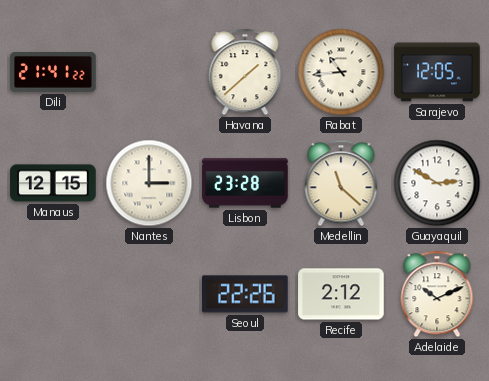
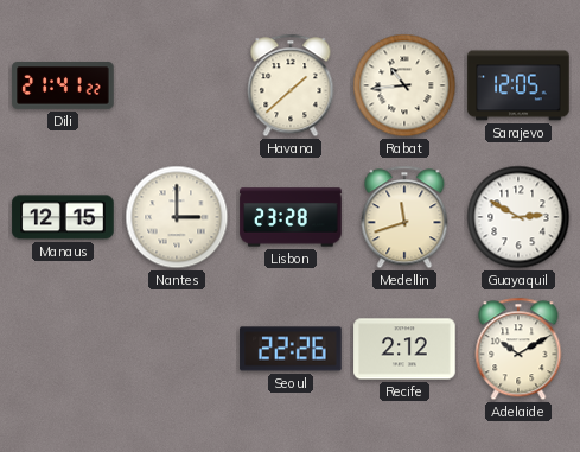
Medellin: 11:22 -> 11:42
Adelaide: 10:11 -> 10:10
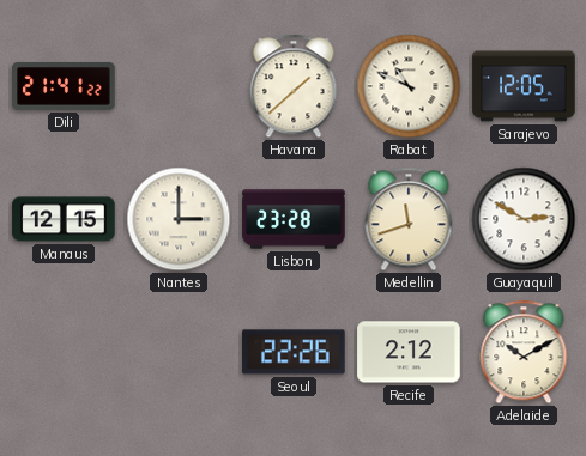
Rabat: 10:44 -> 10:49
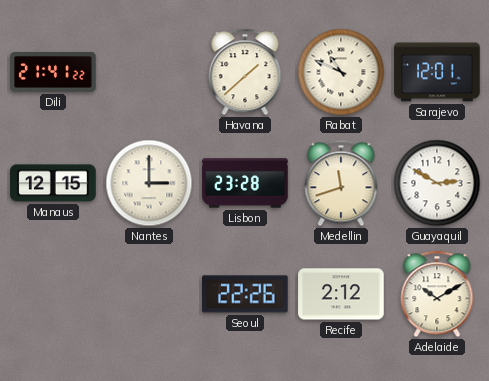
Sarajevo: 12:05 -> 12:01
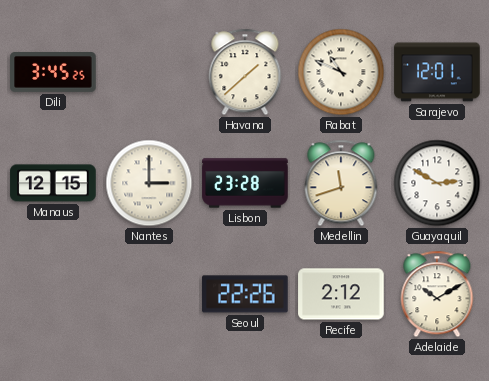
Dili: 21:41 -> 3:45
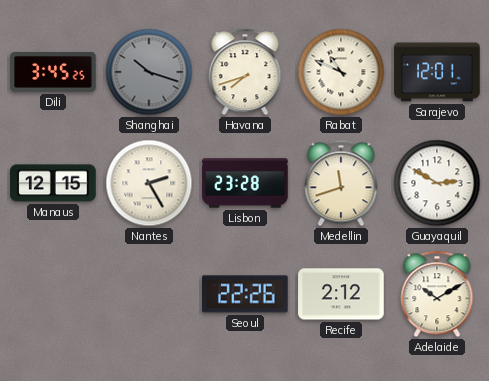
Shanghai: none -> 10:18
Havana: 1:38 -> 7:42
Nantes: 3:00 -> 2:25
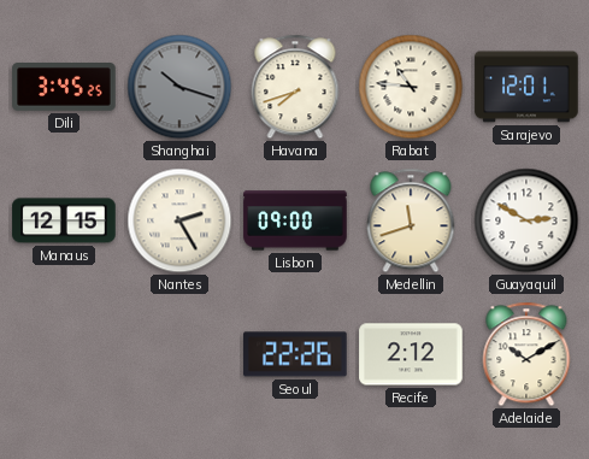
Rabat: 10:49 -> 10:46
Lisbon: 23:28 -> 09:00
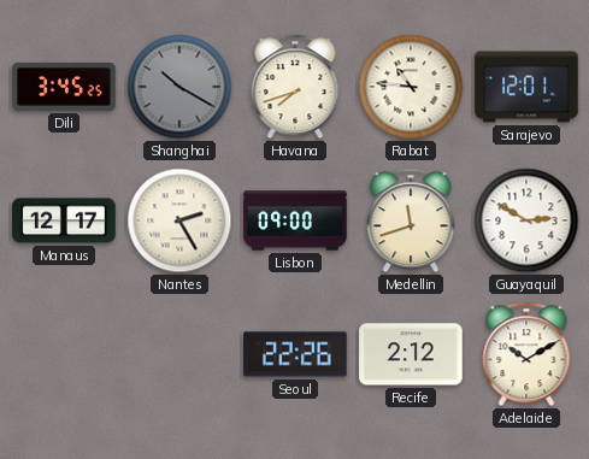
Shanghai: 10:18 -> 10:20
Manaus: 12:15 -> 12:17
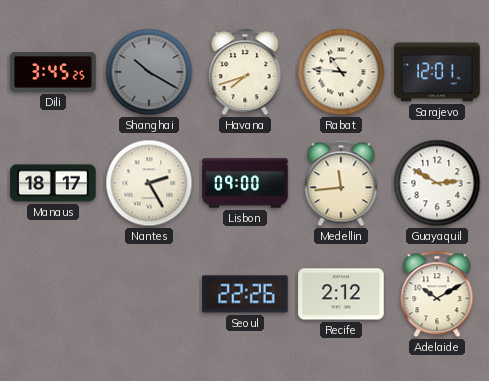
Manaus: 12:17 -> 18:17
Medellin: 11:42 -> 11:44
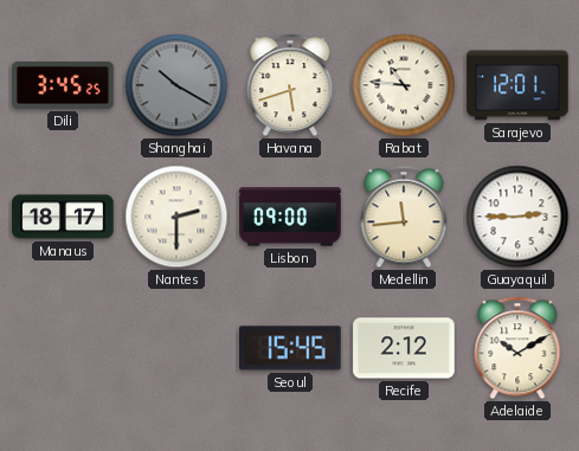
Havana: 7:42 -> 5:42
Nantes: 2:25 -> 2:30
Guayaquil: 2:50 -> 2:45
Seoul: 22:26 -> 15:45
